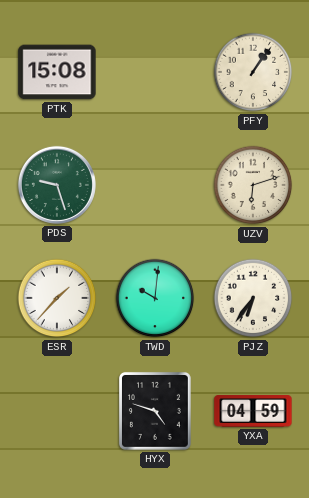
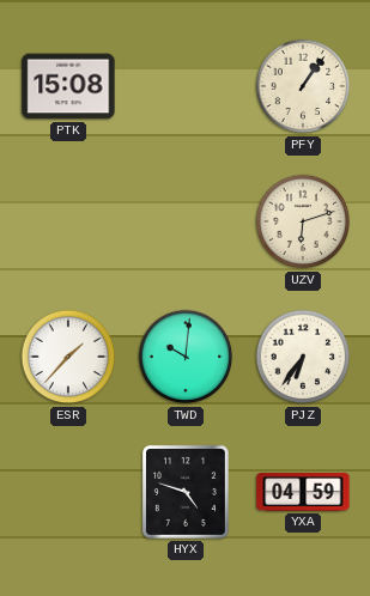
PDS: 9:27 -> none
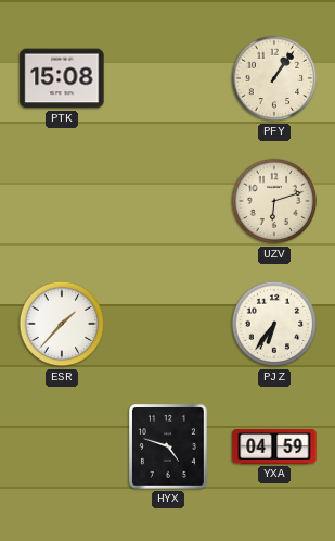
TWD: 10:01 -> none
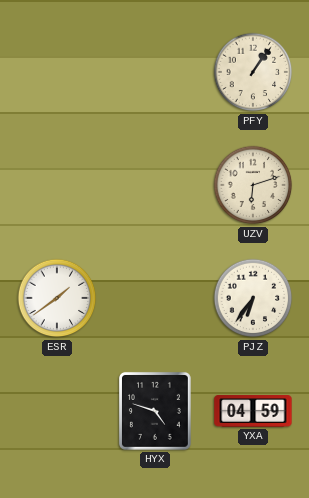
PTK: 15:08 -> none
ESR: 1:37 -> 1:39
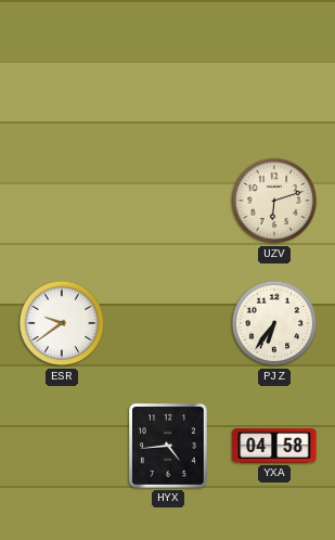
PFY: 1:06 -> none
ESR: 1:39 -> 9:39
HYX: 4:48 -> 4:44
YXA: 04:59 -> 04:58
